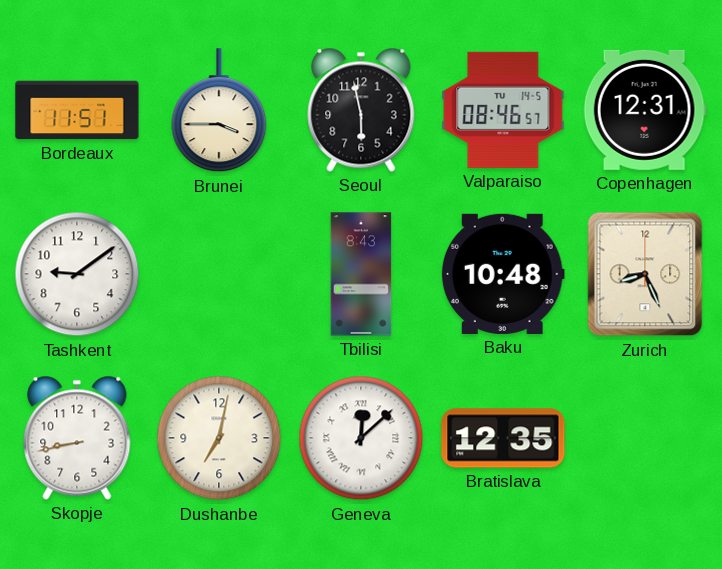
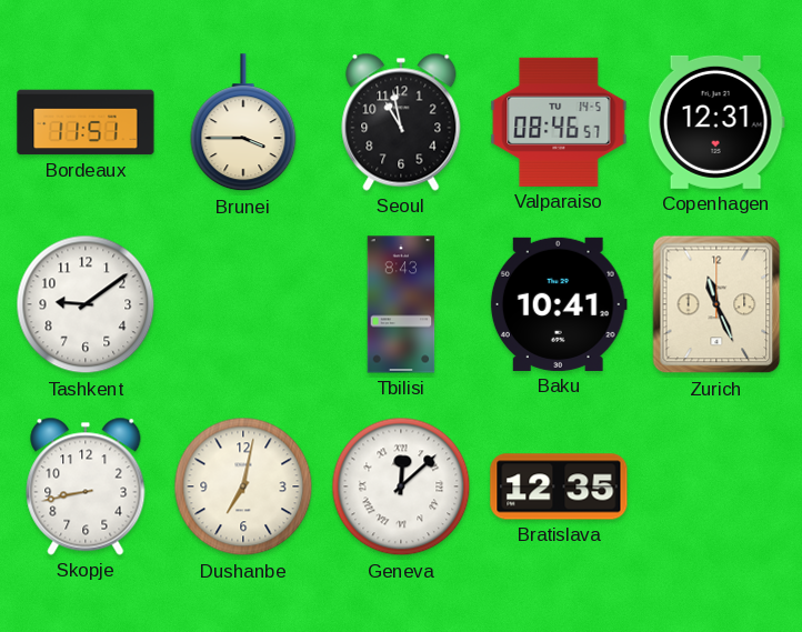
Seoul: 5:58 -> 10:58
Baku: 10:48 -> 10:41
Zurich: 8:26 -> 11:26
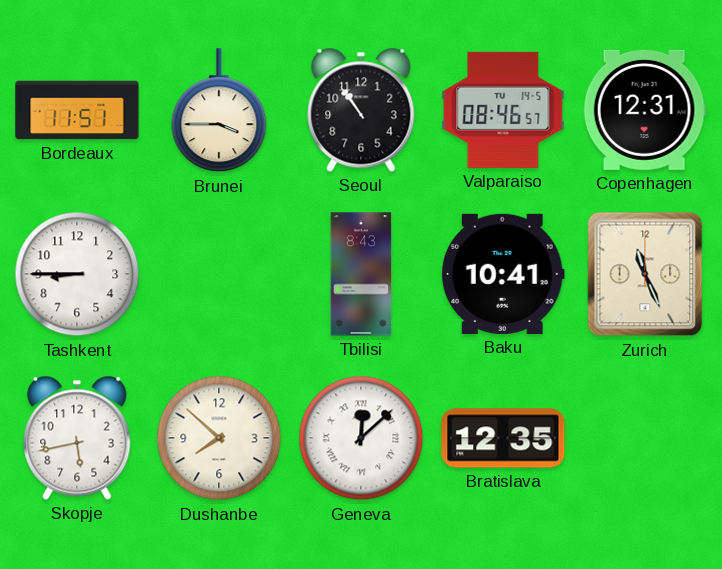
Seoul: 10:58 -> 10:54
Tashkent: 9:09 -> 8:45
Skopje: 8:43 -> 5:43
Dushanbe: 7:02 -> 7:52
